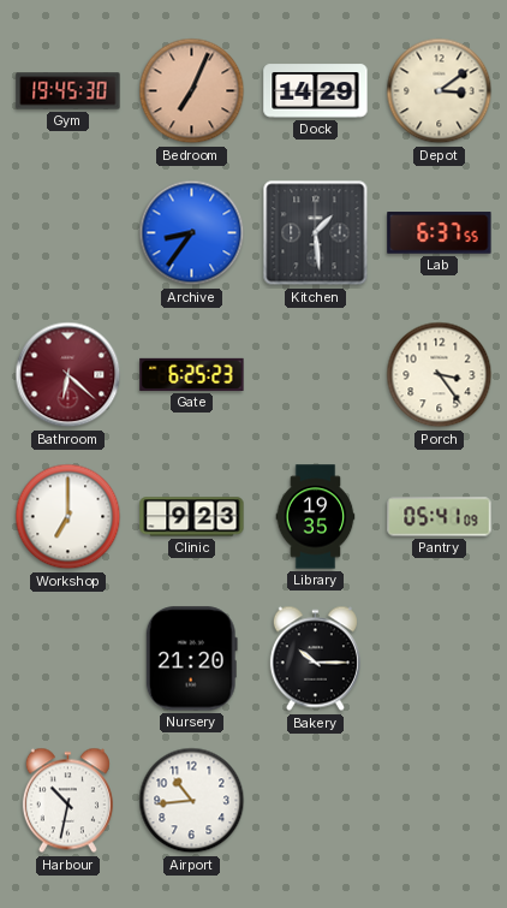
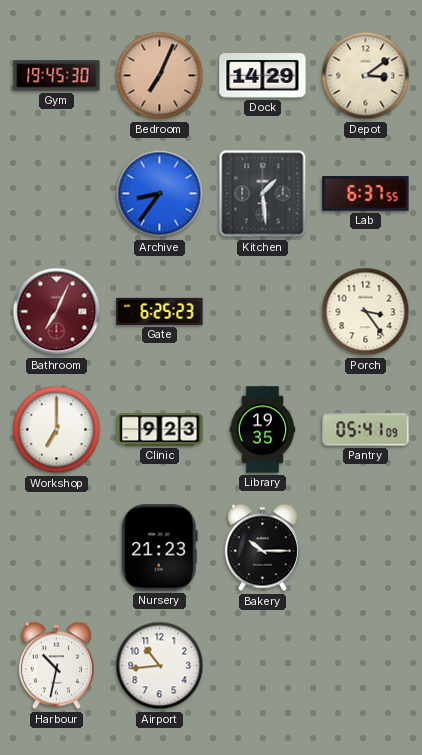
Bathroom: 6:22 -> 7:04
Nursery: 21:20 -> 21:23
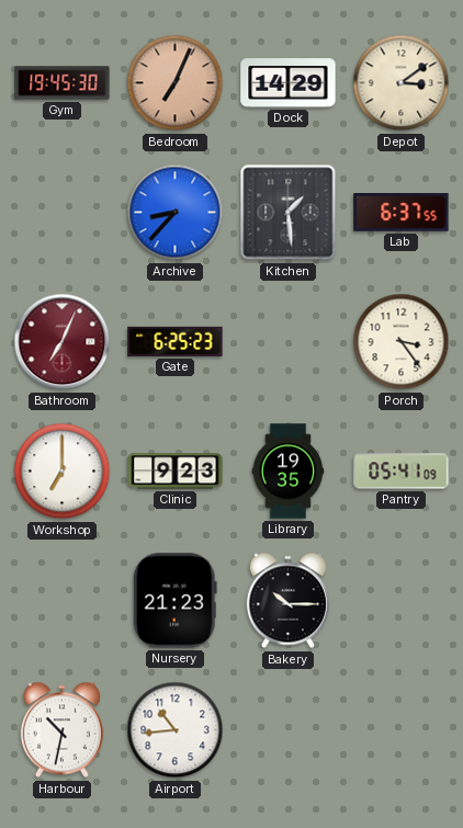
Archive: 8:36 -> 8:37
